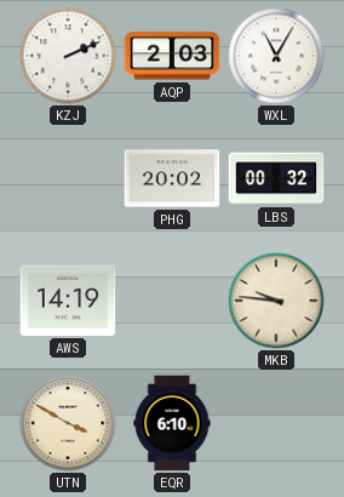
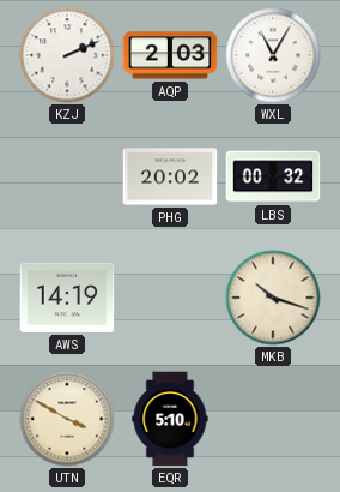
MKB: 9:46 -> 10:18
EQR: 6:10 -> 5:10
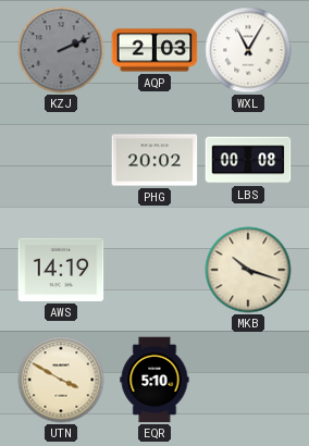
KZJ dial: white -> grey
LBS: 00:32 -> 00:08
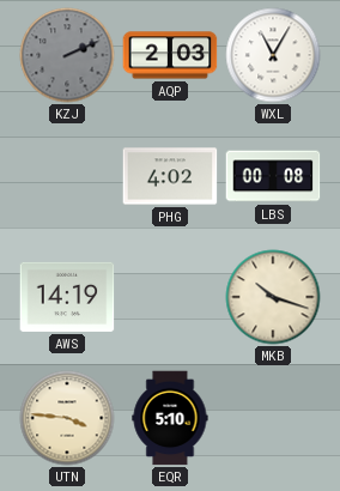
PHG: 20:02 -> 4:02
UTN: 3:50 -> 3:46
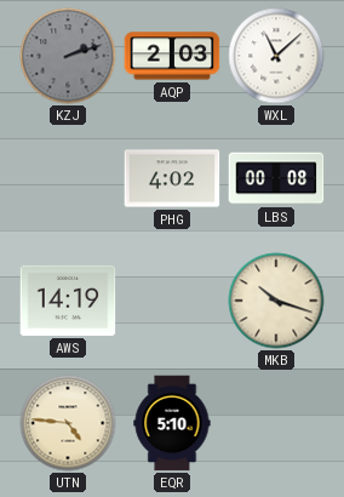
KZJ: 2:11 -> 2:12
WXL: 11:05 -> 11:08
UTN: 3:46 -> 4:46
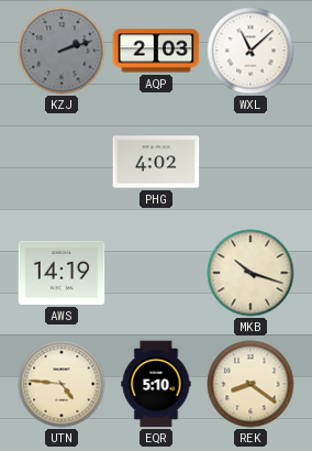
LBS: 00:08 -> none
REK: none -> 8:21
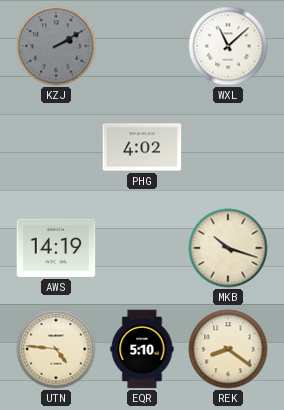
KZJ: 2:12 -> 2:10
AQP: 2:03 -> none
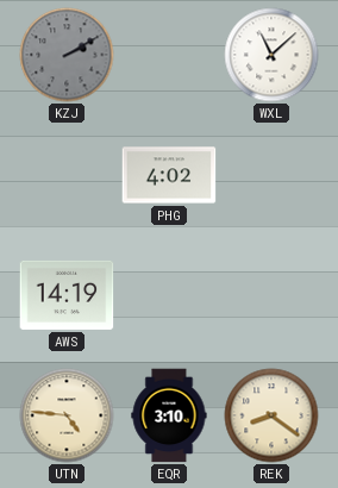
MKB: 10:18 -> none
EQR: 5:10 -> 3:10
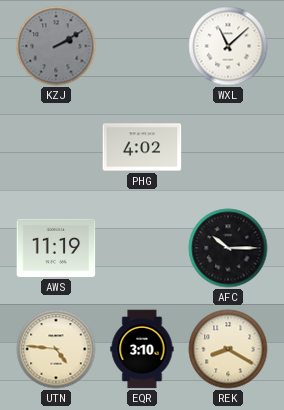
AWS: 14:19 -> 11:19
AFC: none -> 10:15
REK: 8:21 -> 8:20
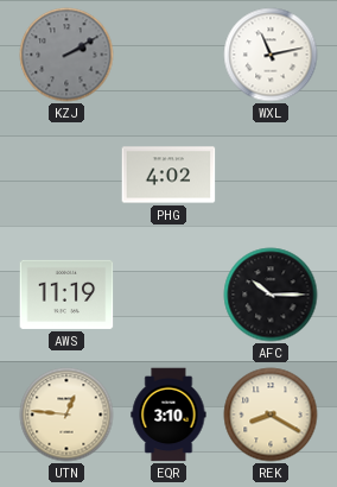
WXL: 11:08 -> 11:13
UTN: 4:46 -> 12:46
